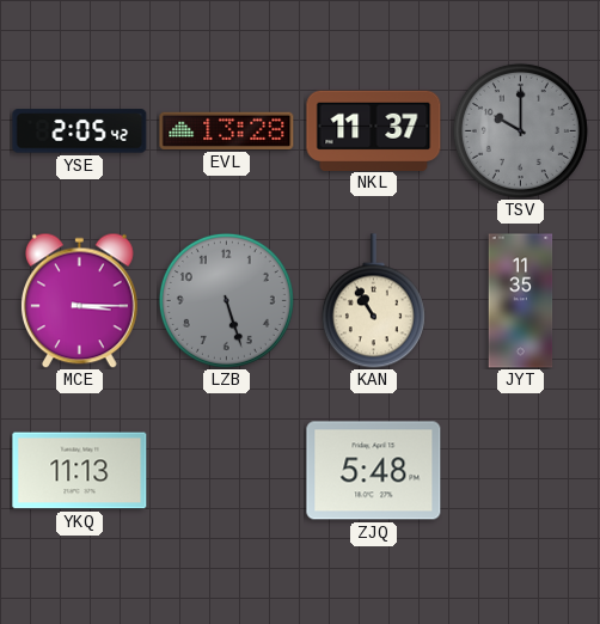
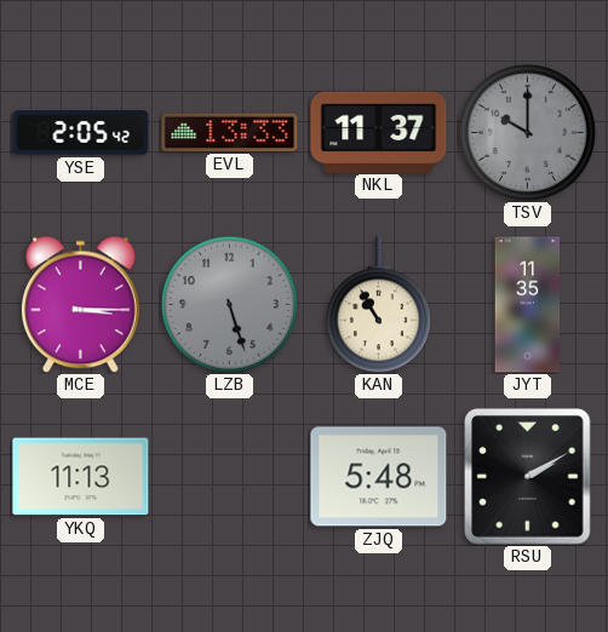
EVL: 13:28 -> 13:33
RSU: none -> 2:10
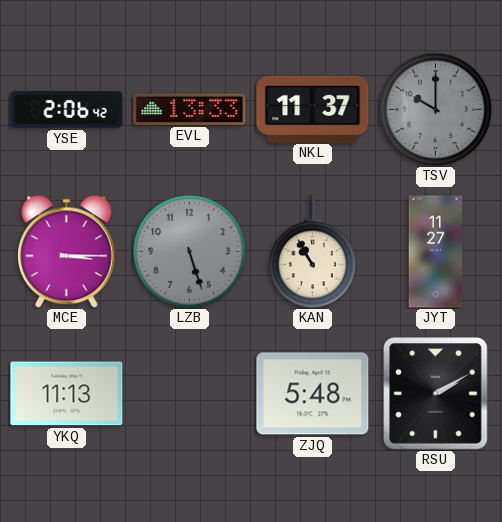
YSE: 2:05 -> 2:06
JYT: 11:35 -> 11:27
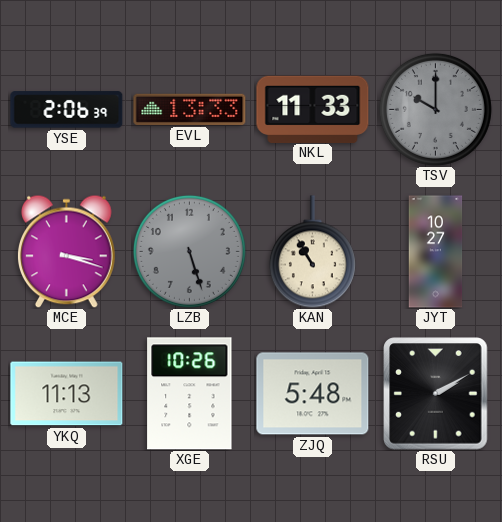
YSE: 2:06:42 -> 2:06:39
NKL: 11:37 -> 11:33
MCE: 3:15 -> 3:18
JYT: 11:27 -> 10:27
XGE: none -> 10:26
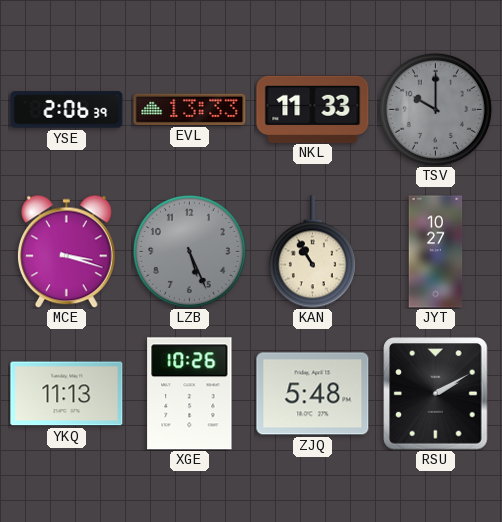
LZB: 5:27 -> 5:26
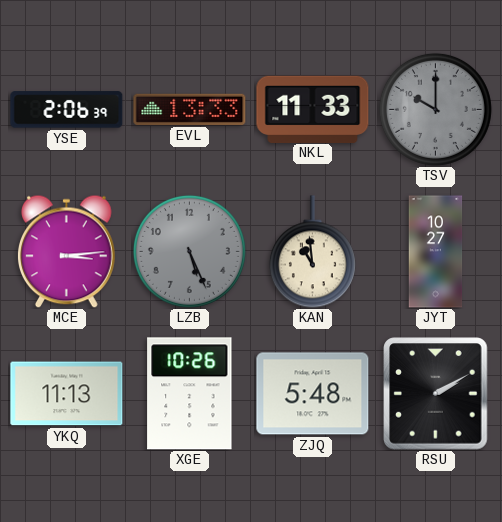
MCE: 3:18 -> 3:14
KAN: 10:55 -> 10:59
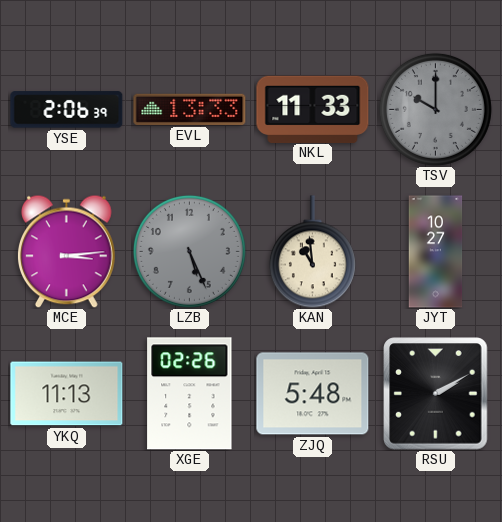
XGE: 10:26 -> 02:26
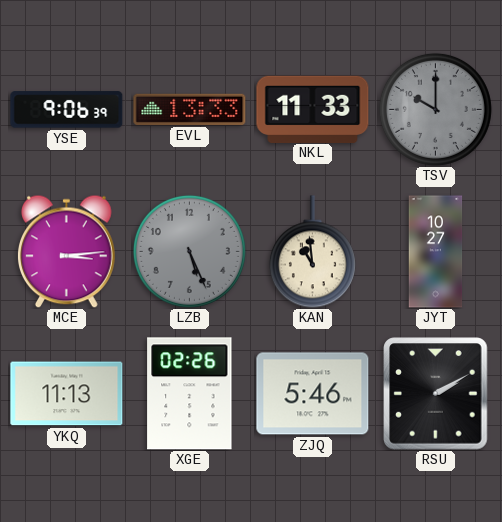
YSE: 2:06 -> 9:06
ZJQ: 5:48 -> 5:46
